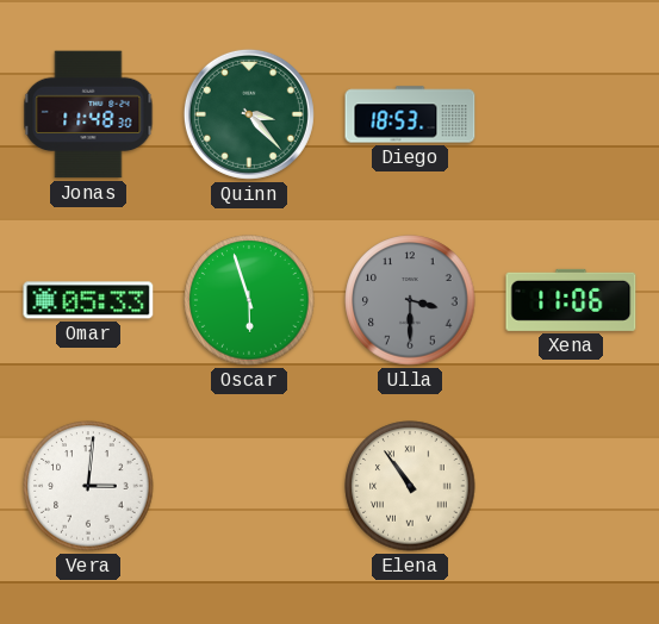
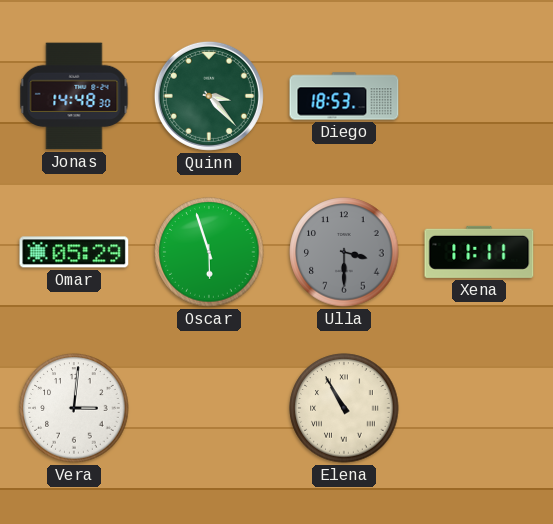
Jonas: 11:48 -> 14:48
Omar: 05:33 -> 05:29
Xena: 11:06 -> 11:11
Elena: 10:54 -> 10:55
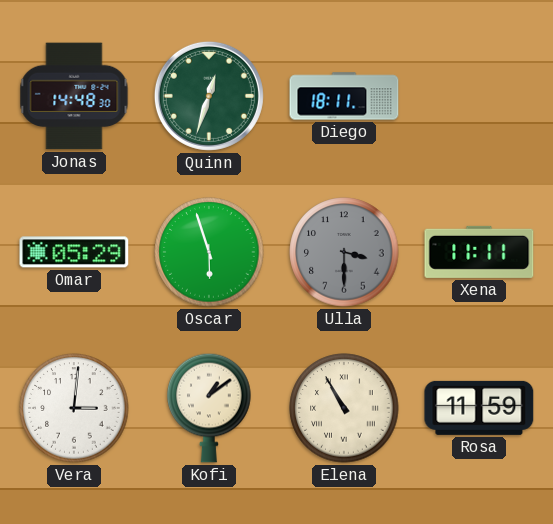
Quinn: 3:23 -> 12:33
Diego: 18:53 -> 18:11
Kofi: none -> 1:09
Rosa: none -> 11:59
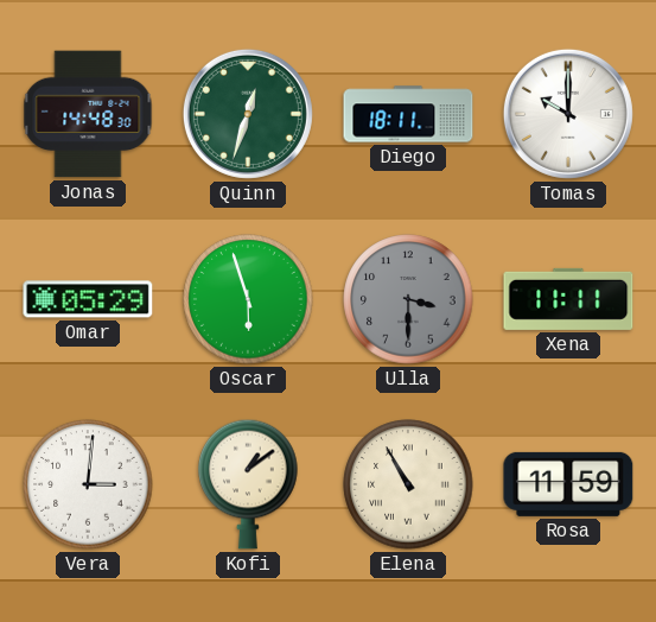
Tomas: none -> 10:00
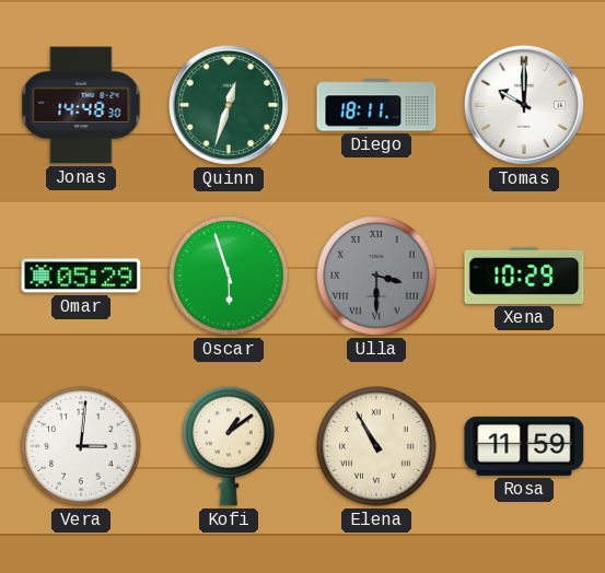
Ulla numerals: Arabic -> Roman
Xena: 11:11 -> 10:29
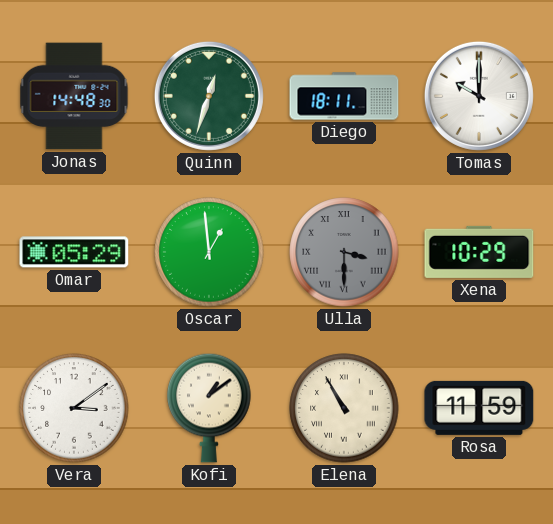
Oscar: 5:57 -> 12:59
Vera: 3:01 -> 3:09
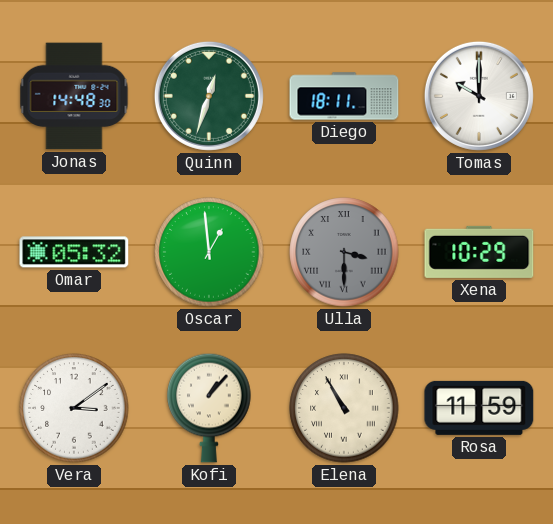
Omar: 05:29 -> 05:32
Kofi: 1:09 -> 1:07
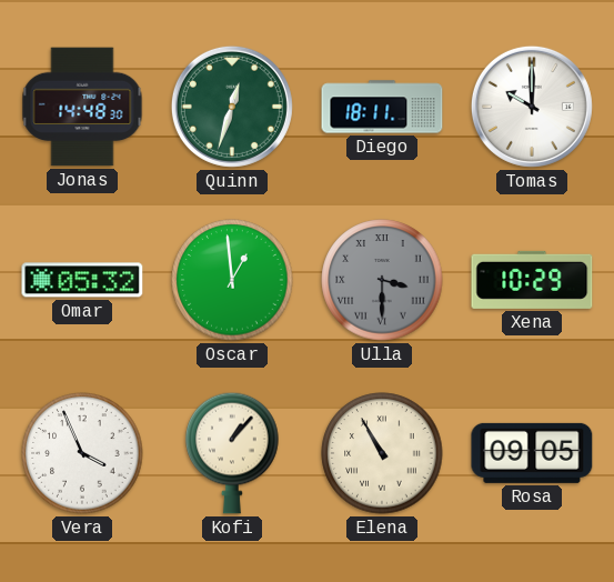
Vera: 3:09 -> 3:56
Rosa: 11:59 -> 09:05
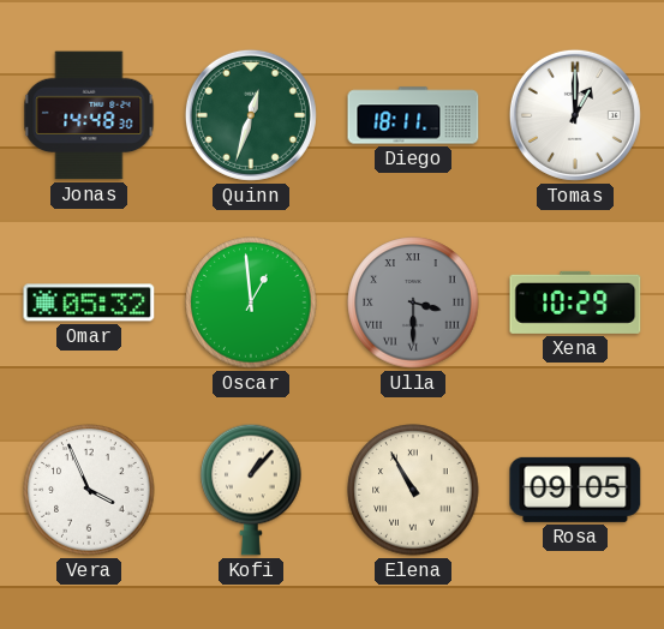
Tomas: 10:00 -> 1:00
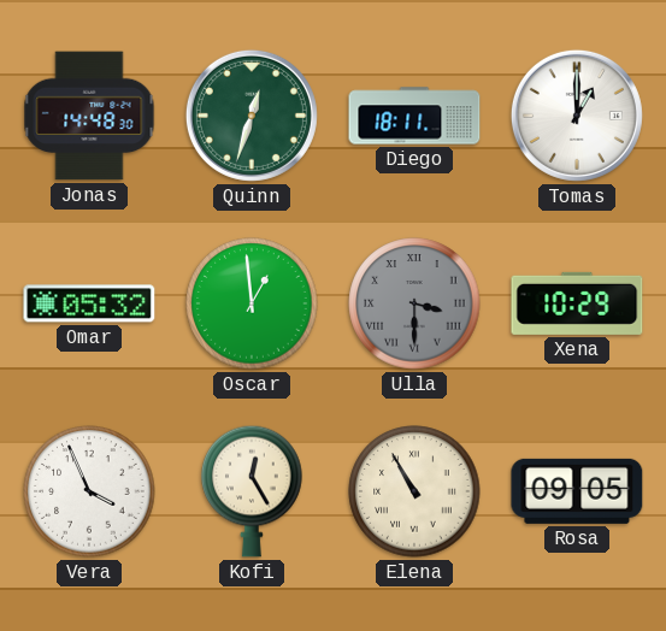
Kofi: 1:07 -> 12:25
